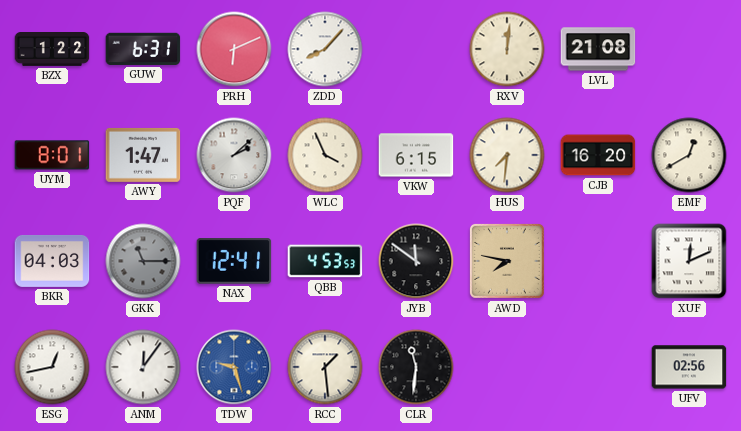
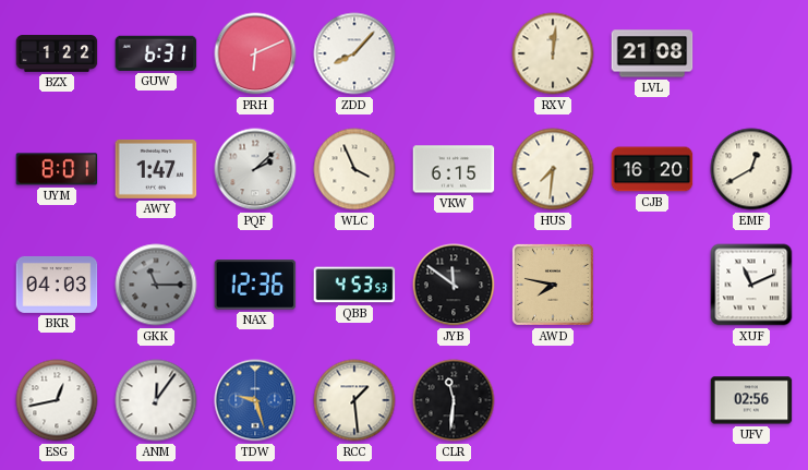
NAX: 12:41 -> 12:36
XUF: 12:11 -> 11:11
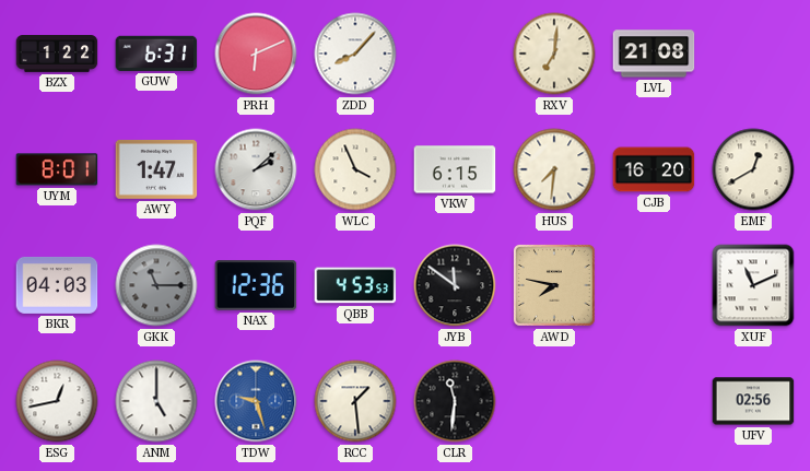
RXV: 12:01 -> 7:01
ANM: 12:06 -> 5:00
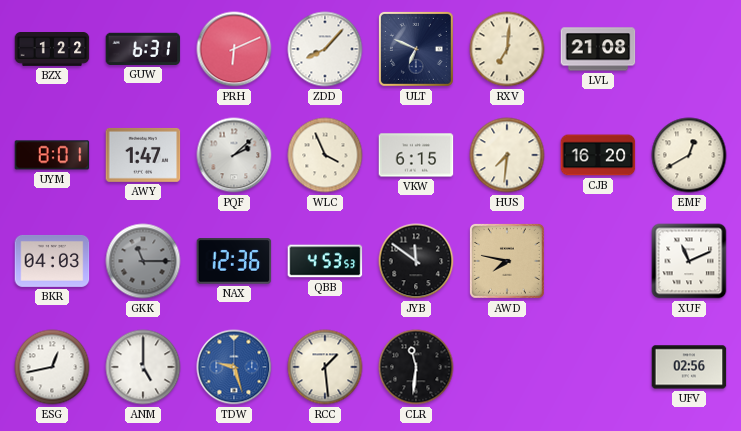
ULT: none -> 6:49
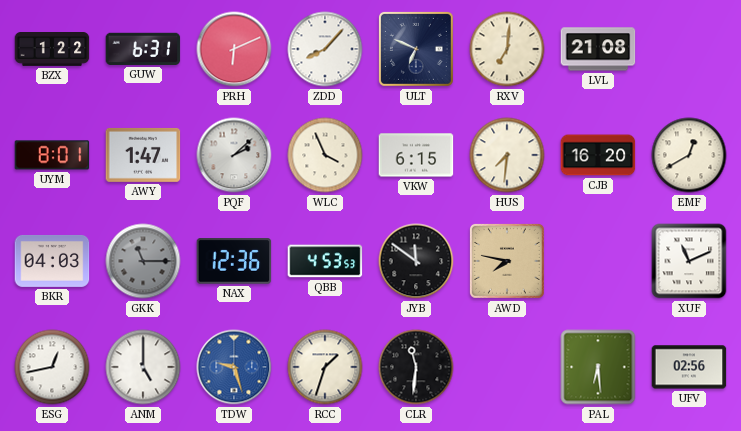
RCC: 1:29 -> 1:33
PAL: none -> 6:29
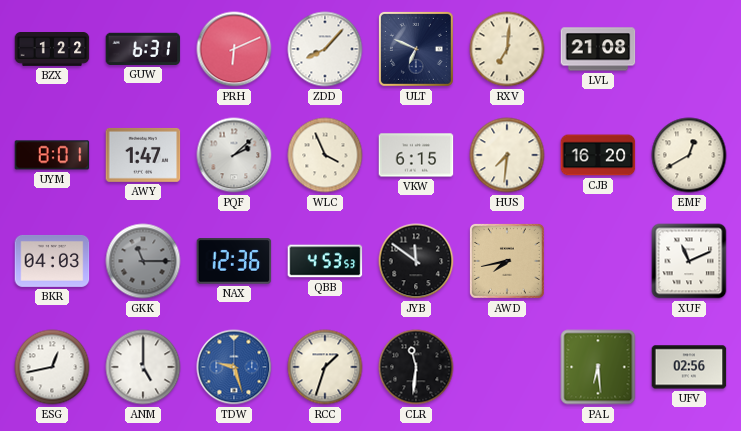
AWD: 7:47 -> 7:43
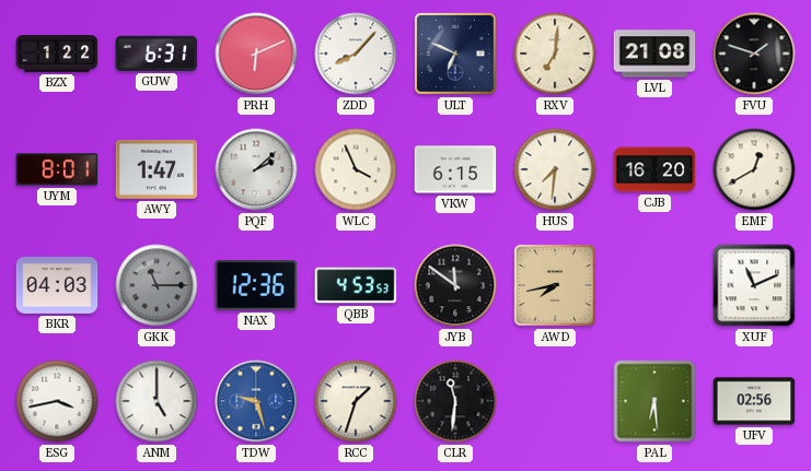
FVU: none -> 1:48
ESG: 12:43 -> 3:43
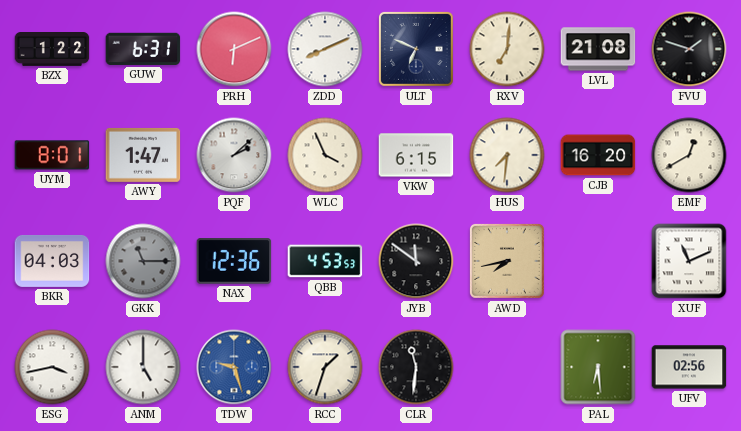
ZDD: 8:07 -> 8:11
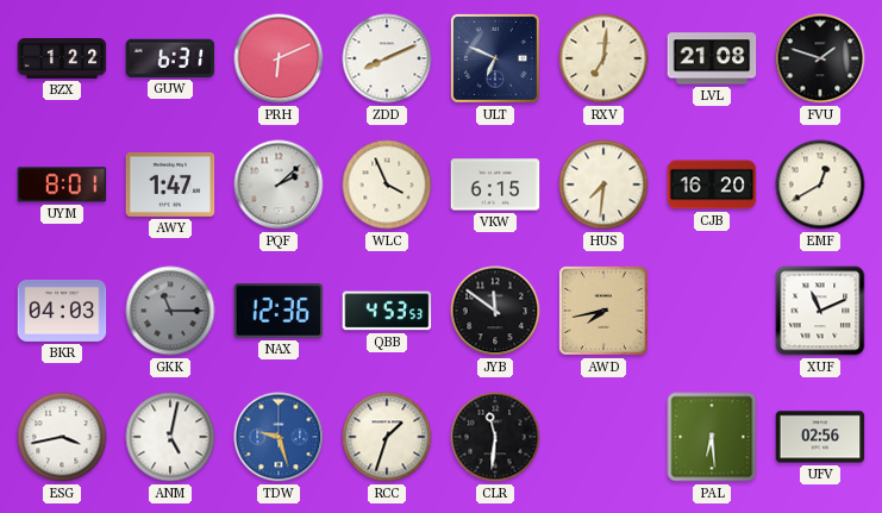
ANM: 5:00 -> 5:02
